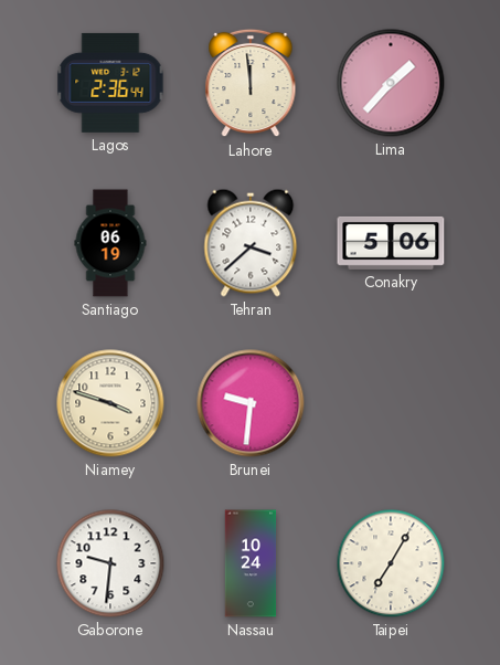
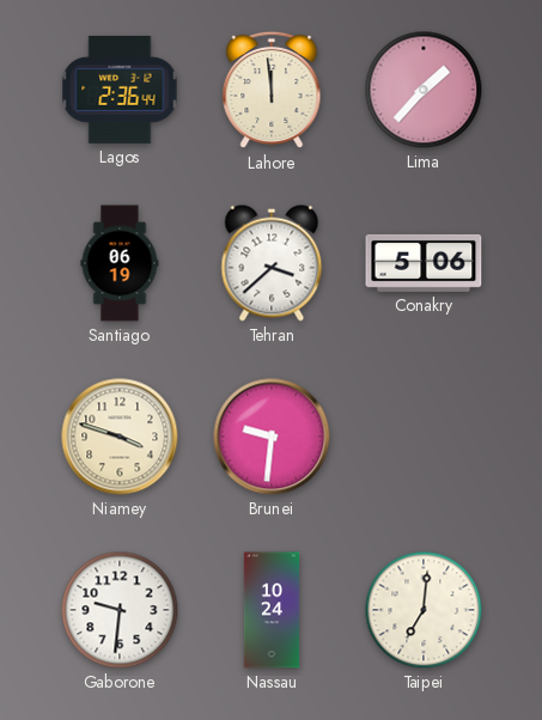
Taipei: 7:05 -> 7:01
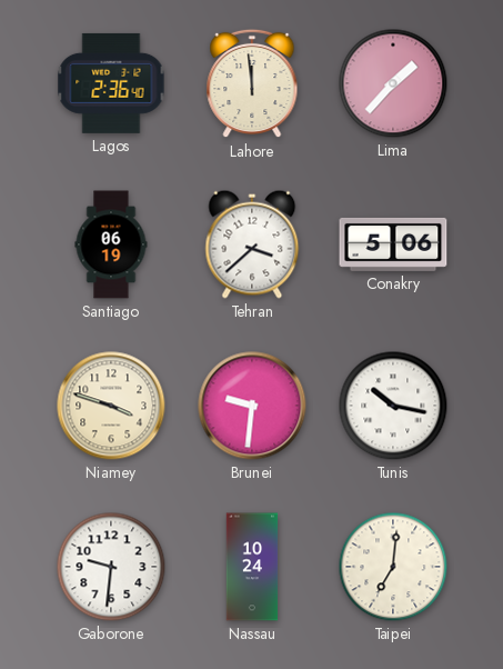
Lagos: 2:36:44 -> 2:36:40
Tunis: none -> 10:17
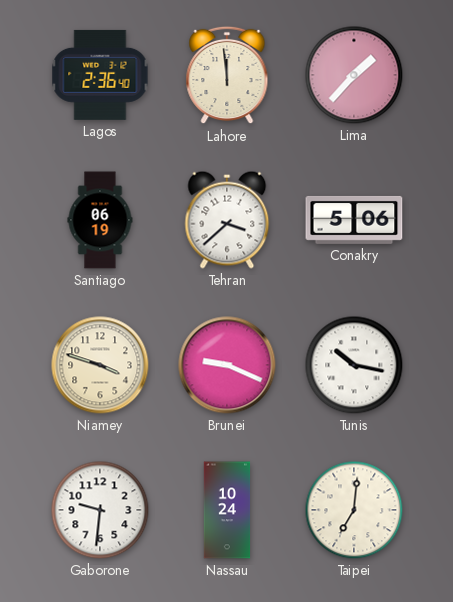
Brunei: 9:31 -> 9:19
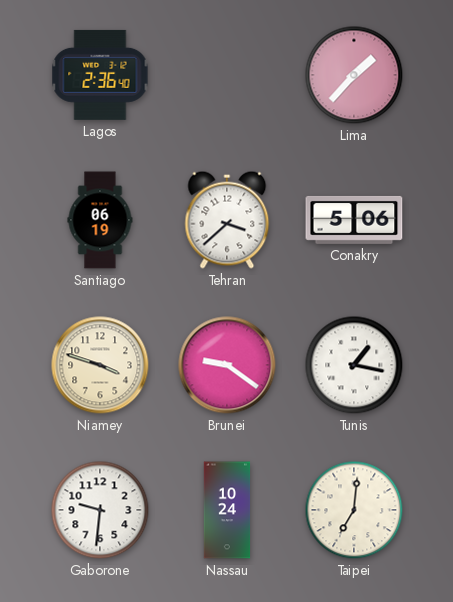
Lahore: 11:59 -> none
Brunei: 9:19 -> 9:21
Tunis: 10:17 -> 1:17
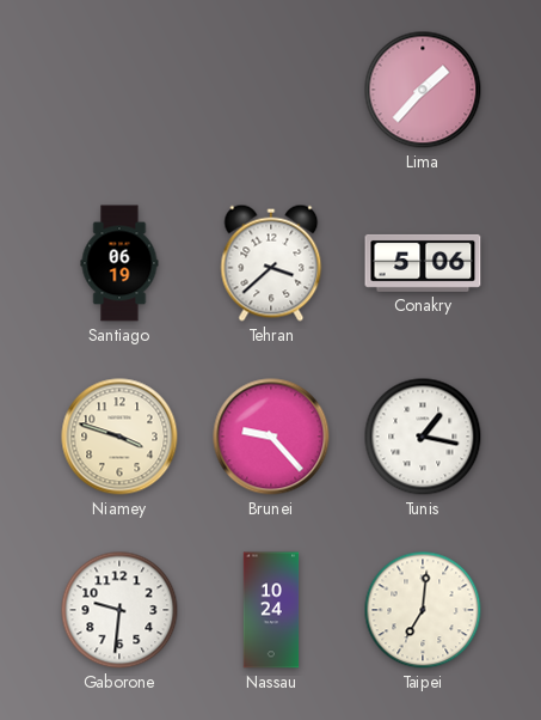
Lagos: 2:36 -> none
Brunei: 9:21 -> 9:23
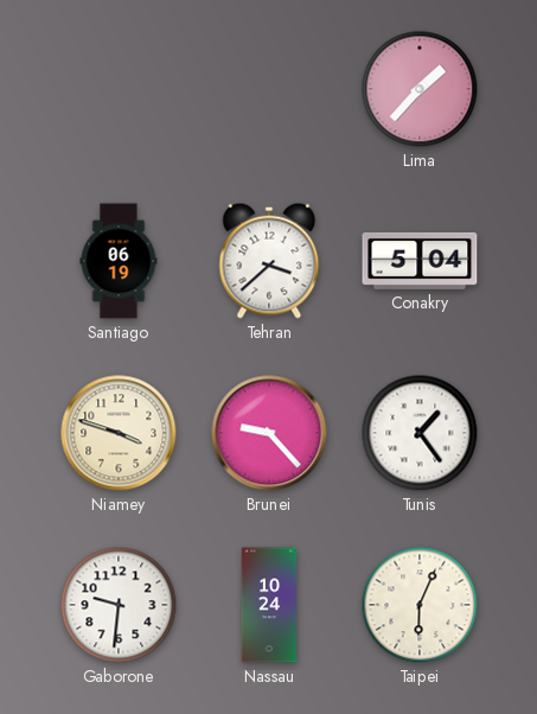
Conakry: 5:06 -> 5:04
Tunis: 1:17 -> 1:24
Taipei: 7:01 -> 6:04
